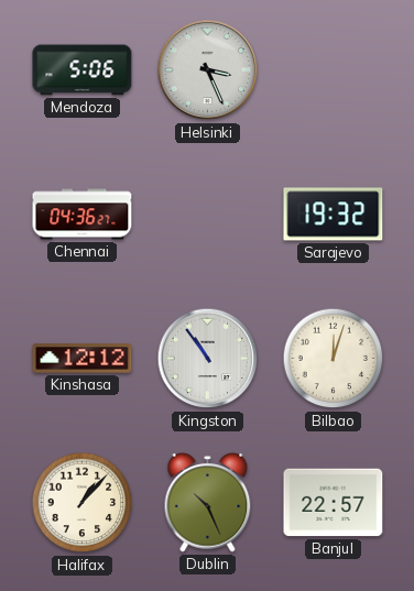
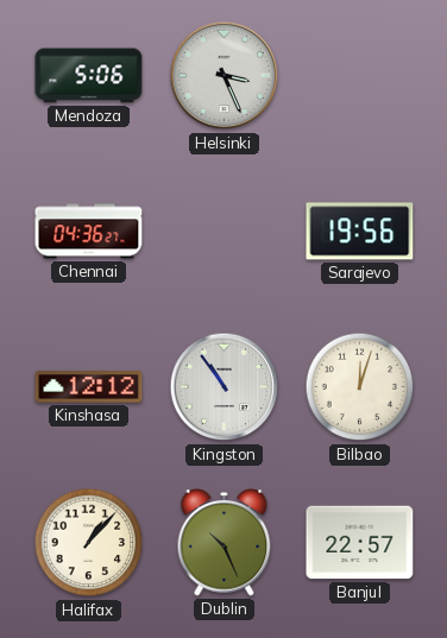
Sarajevo: 19:32 -> 19:56
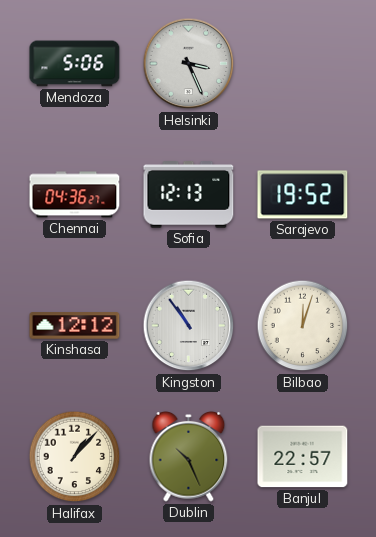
Sofia: none -> 12:13
Sarajevo: 19:56 -> 19:52
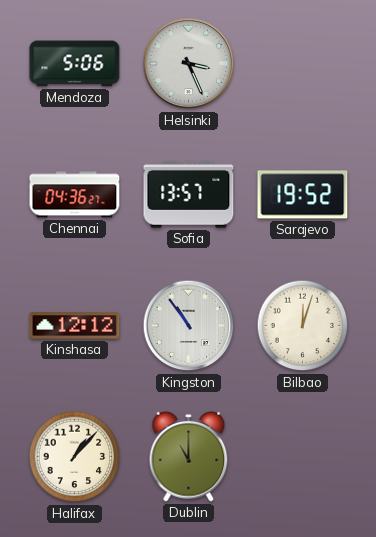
Sofia: 12:13 -> 13:57
Dublin: 10:26 -> 11:00
Banjul: 22:57 -> none
